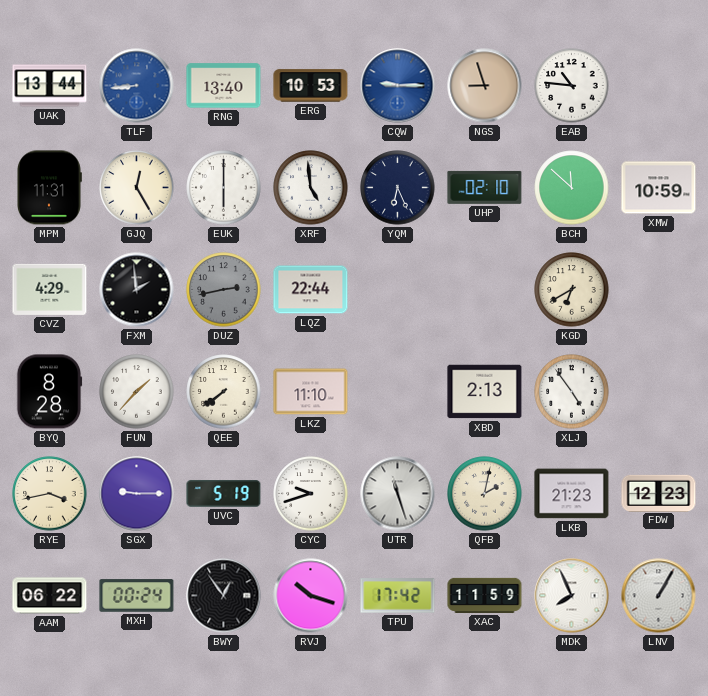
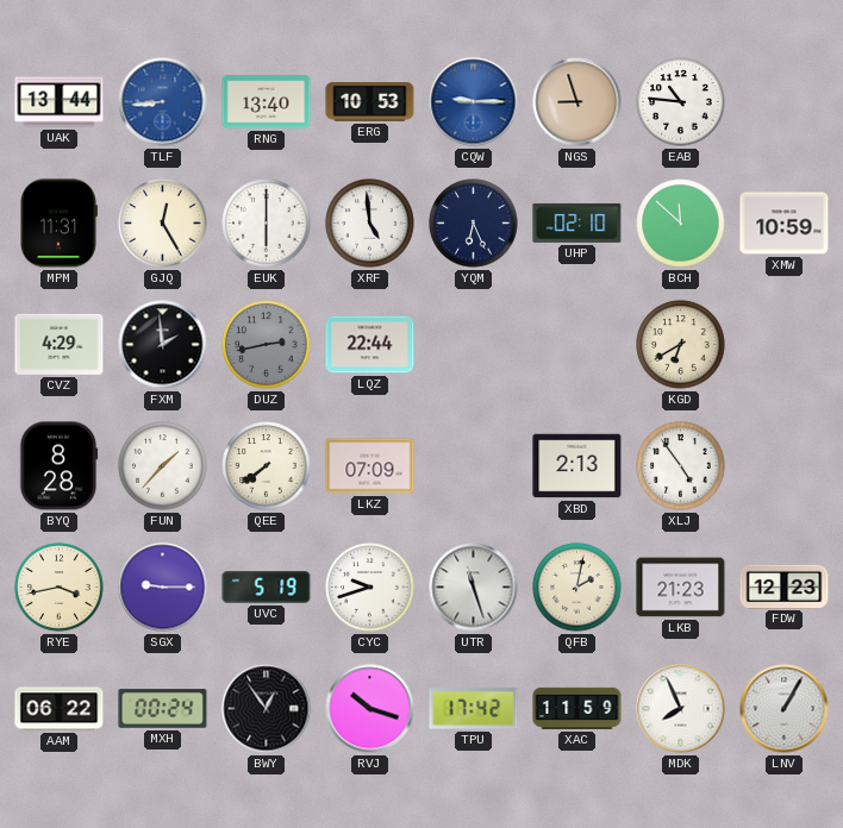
LKZ: 11:10 -> 07:09
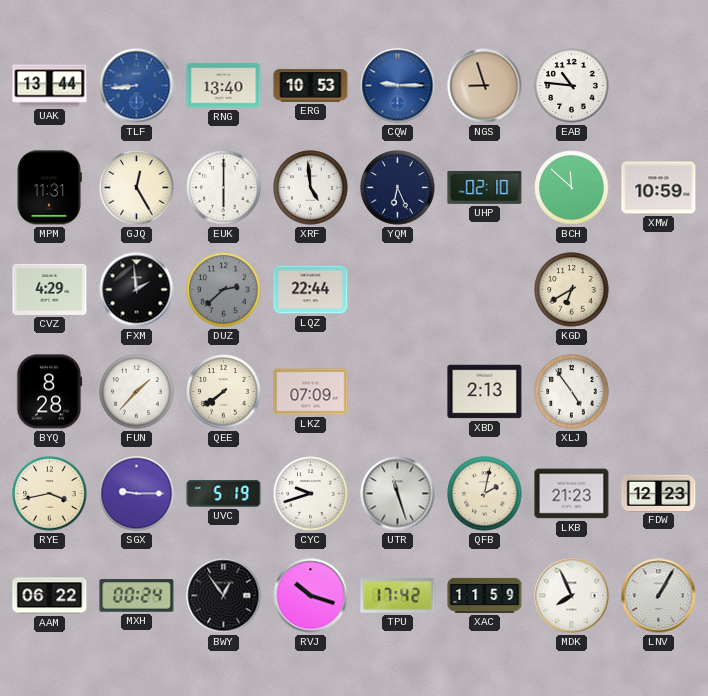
DUZ: 2:43 -> 2:38
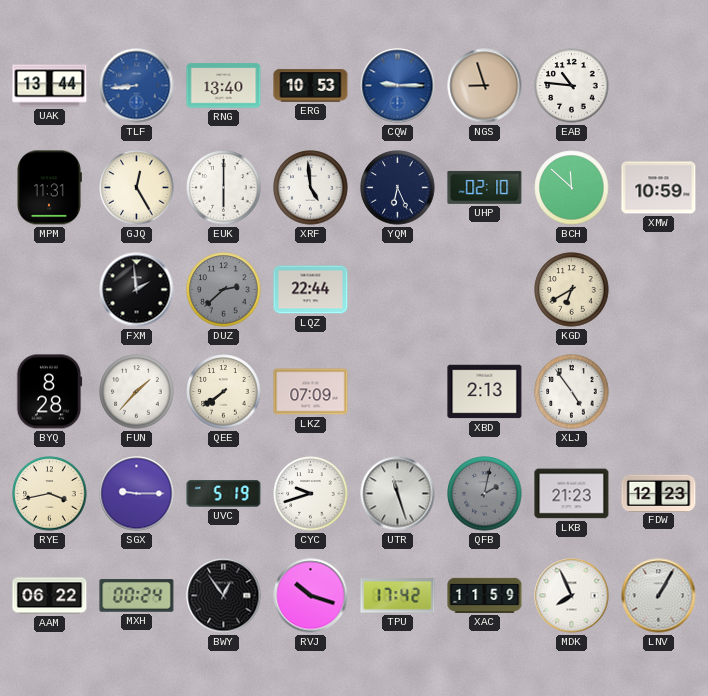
CVZ: 4:29 -> none
QFB dial: cream -> grey
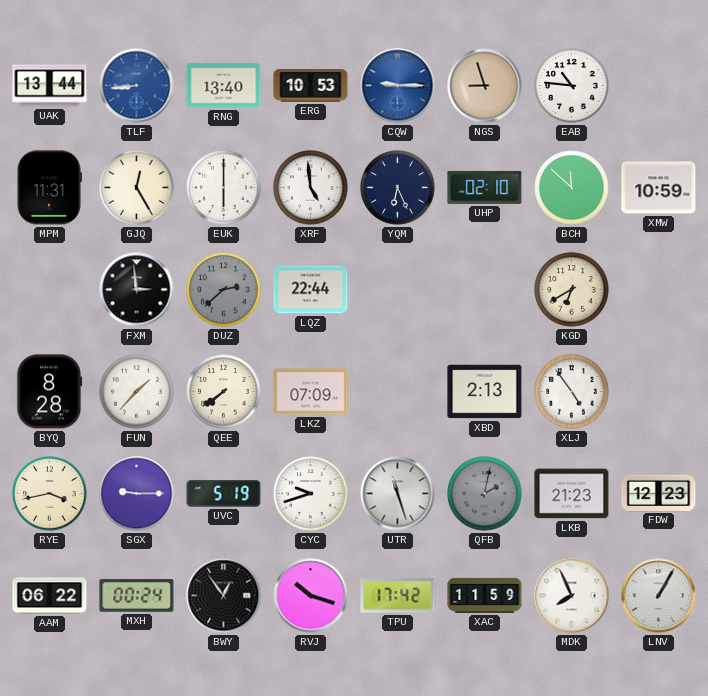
FXM: 1:59 -> 2:59
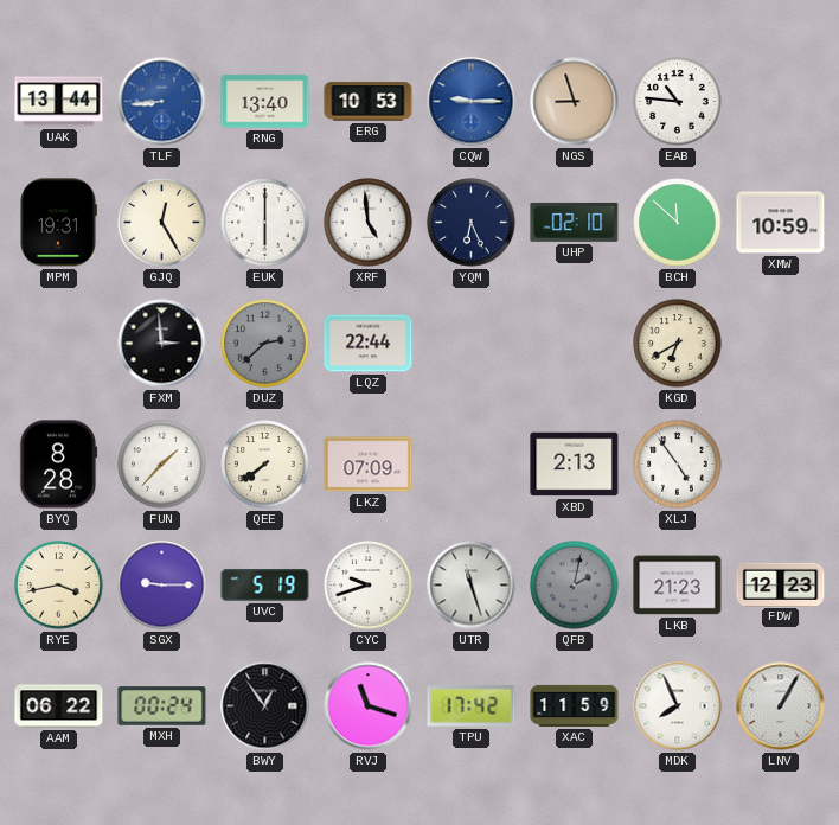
MPM: 11:31 -> 19:31
RVJ: 10:18 -> 11:18
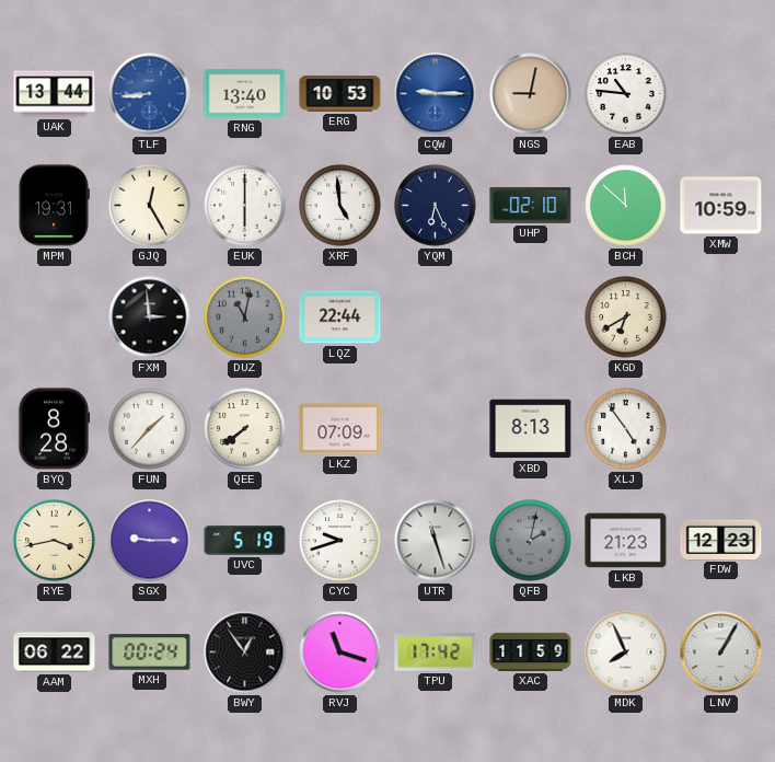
NGS: 8:57 -> 9:02
DUZ: 2:38 -> 11:02
XBD: 2:13 -> 8:13
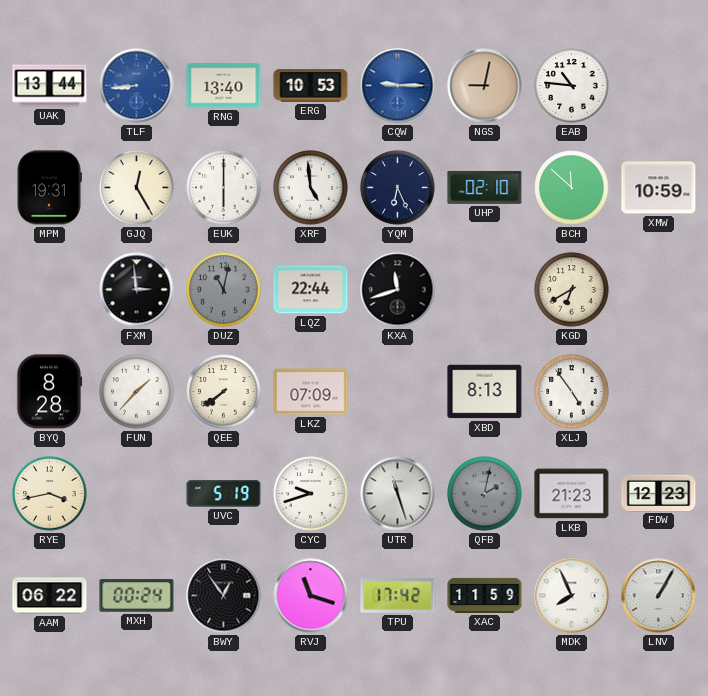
KXA: none -> 11:42
SGX: 9:15 -> none
